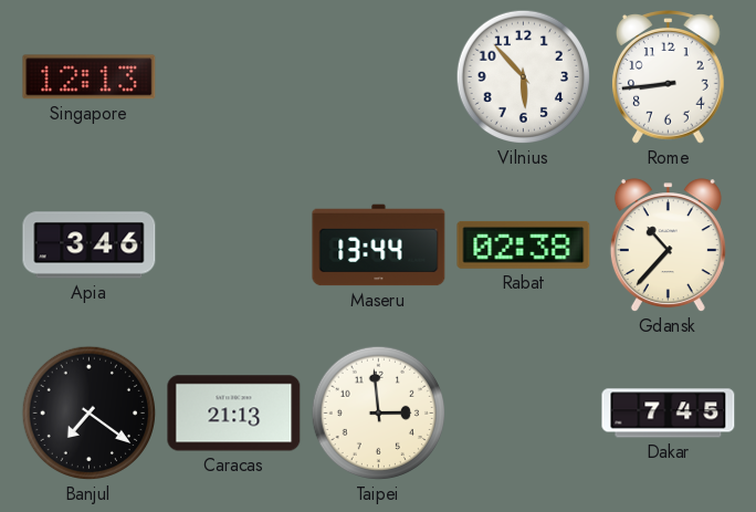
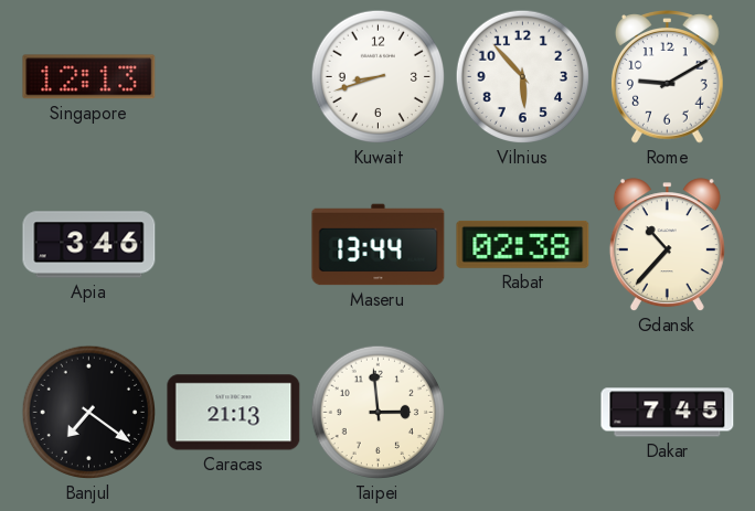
Kuwait: none -> 8:42
Rome: 8:44 -> 9:10
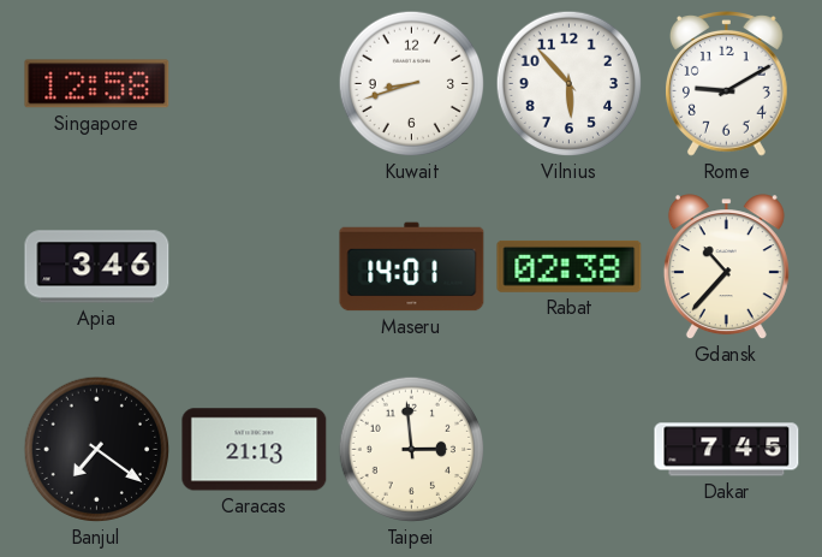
Singapore: 12:13 -> 12:58
Maseru: 13:44 -> 14:01
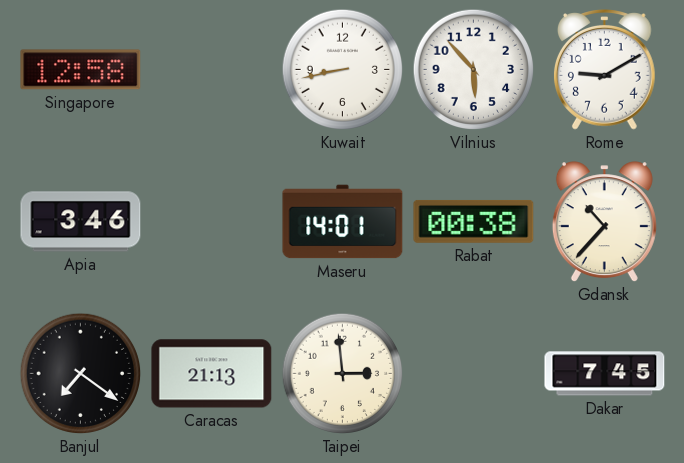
Kuwait: 8:42 -> 8:43
Rabat: 02:38 -> 00:38
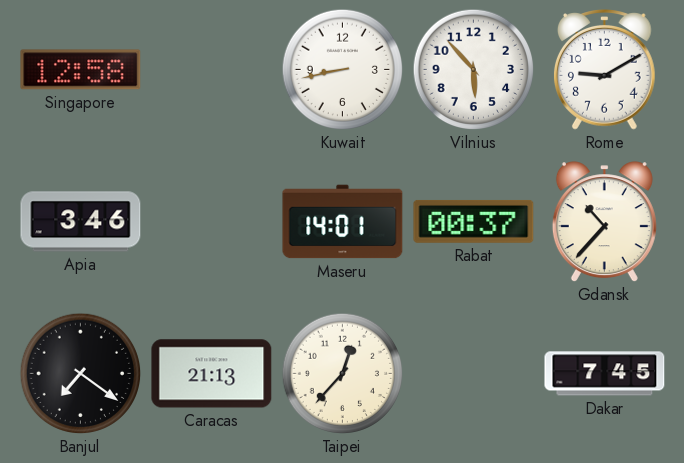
Rabat: 00:38 -> 00:37
Taipei: 2:59 -> 12:37
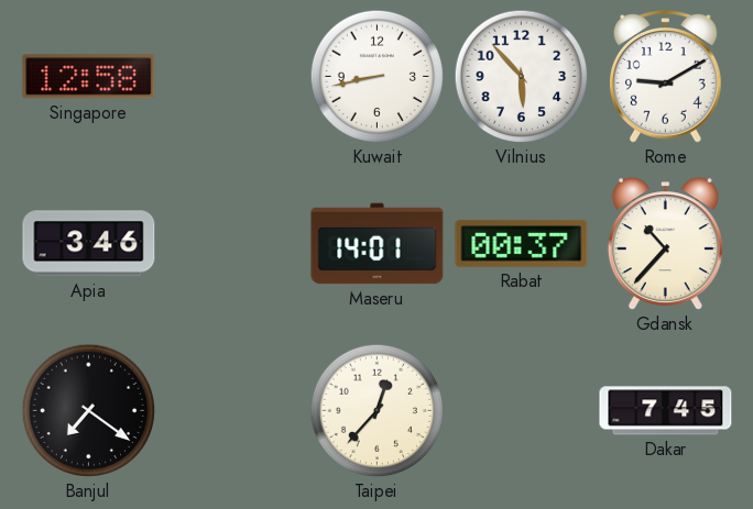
Caracas: 21:13 -> none
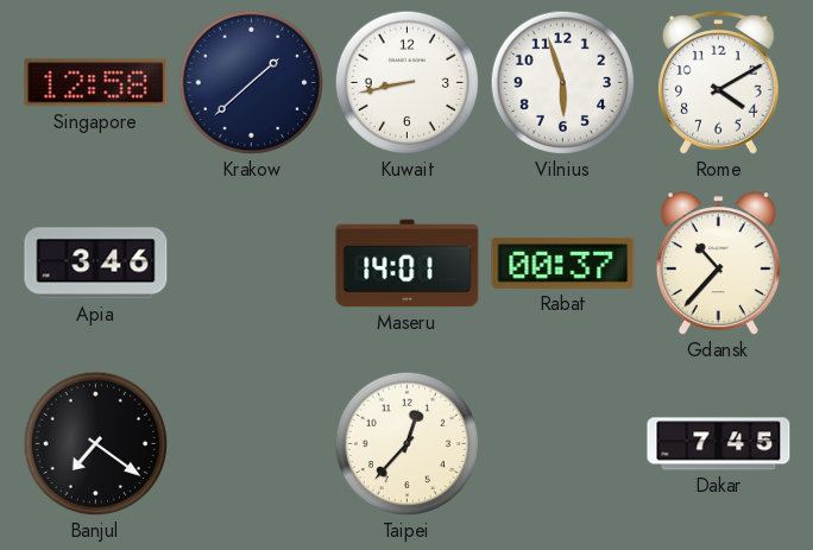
Krakow: none -> 1:38
Vilnius: 5:53 -> 5:57
Rome: 9:10 -> 4:10
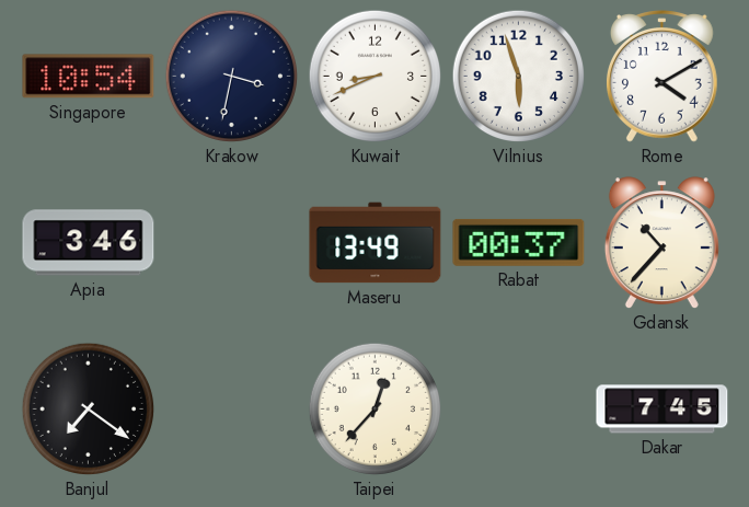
Singapore: 12:58 -> 10:54
Krakow: 1:38 -> 3:32
Kuwait: 8:43 -> 8:41
Maseru: 14:01 -> 13:49
